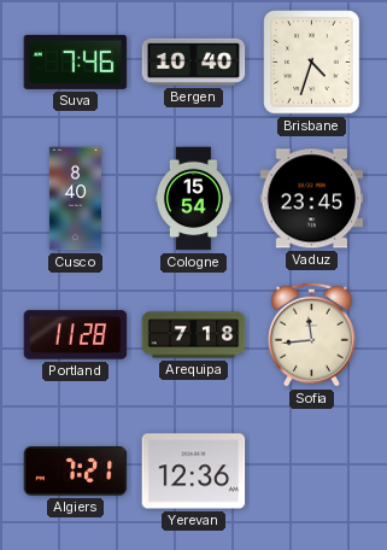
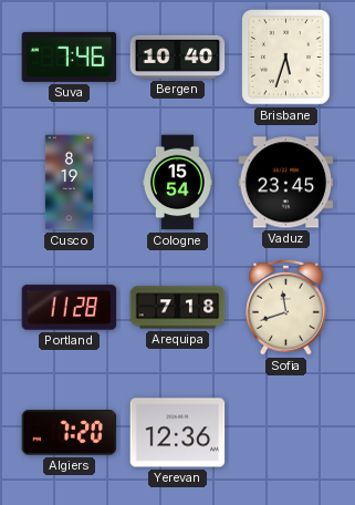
Brisbane: 4:33 -> 5:33
Cusco: 8:40 -> 8:19
Sofia: 11:44 -> 11:42
Algiers: 7:21 -> 7:20
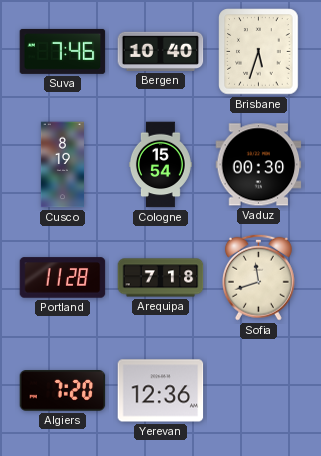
Vaduz: 23:45 -> 00:30
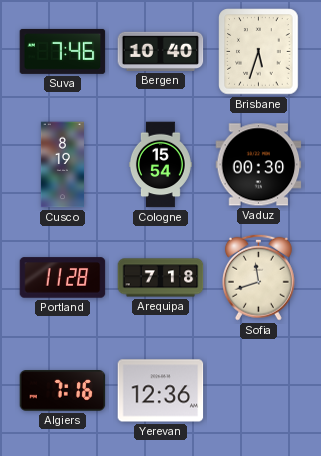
Algiers: 7:20 -> 7:16
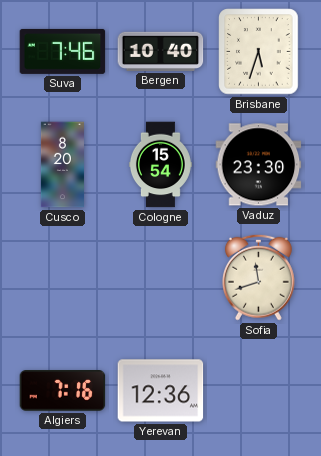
Cusco: 8:19 -> 8:20
Vaduz: 00:30 -> 23:30
Portland: 11:28 -> none
Arequipa: 7:18 -> none
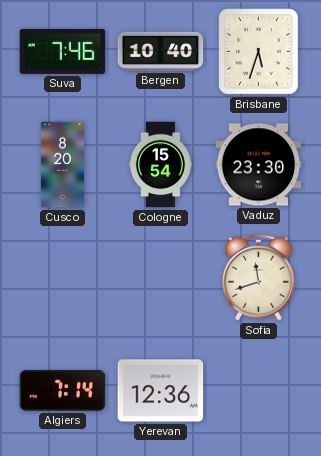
Algiers: 7:16 -> 7:14
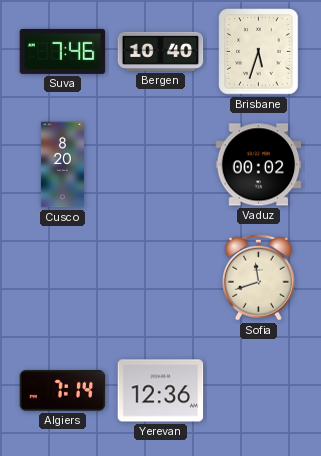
Cologne: 15:54 -> none
Vaduz: 23:30 -> 00:02
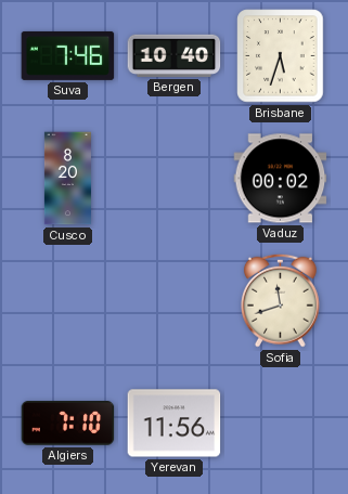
Algiers: 7:14 -> 7:10
Yerevan: 12:36 -> 11:56
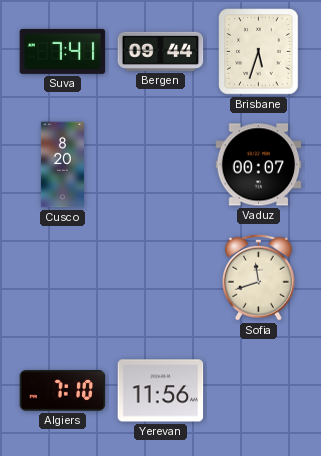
Suva: 7:46 -> 7:41
Bergen: 10:40 -> 09:44
Vaduz: 00:02 -> 00:07
